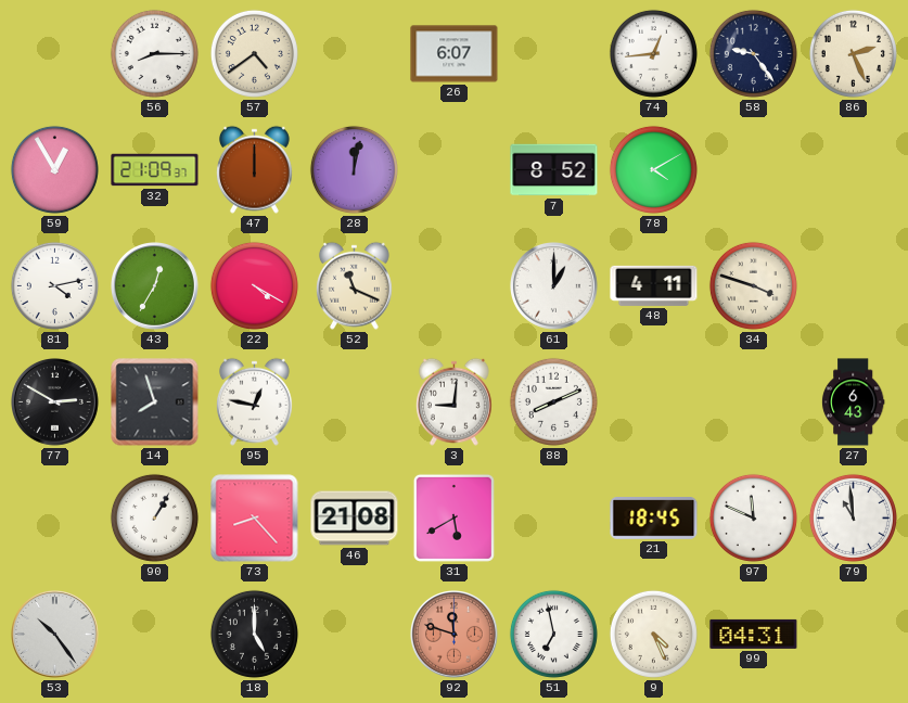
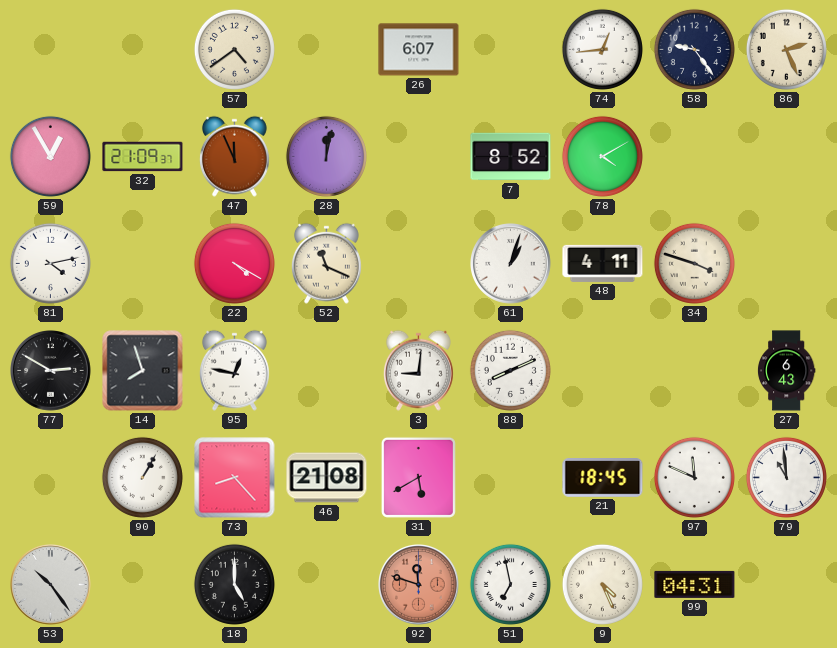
56: 8:15 -> none
47: 12:00 -> 11:56
43: 12:35 -> none
61: 1:00 -> 1:03
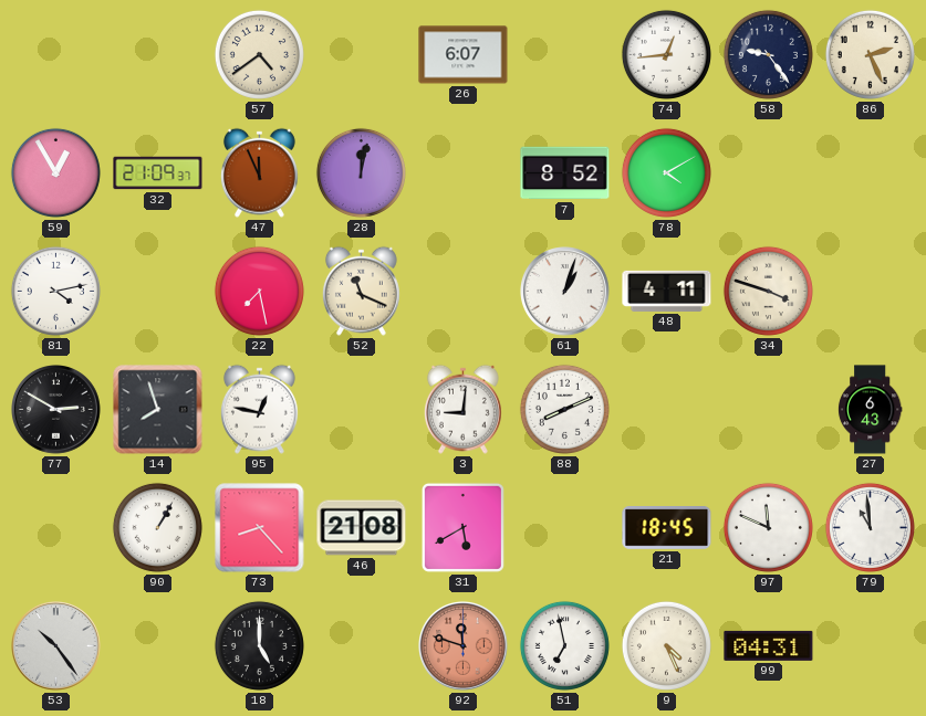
22: 4:20 -> 7:28
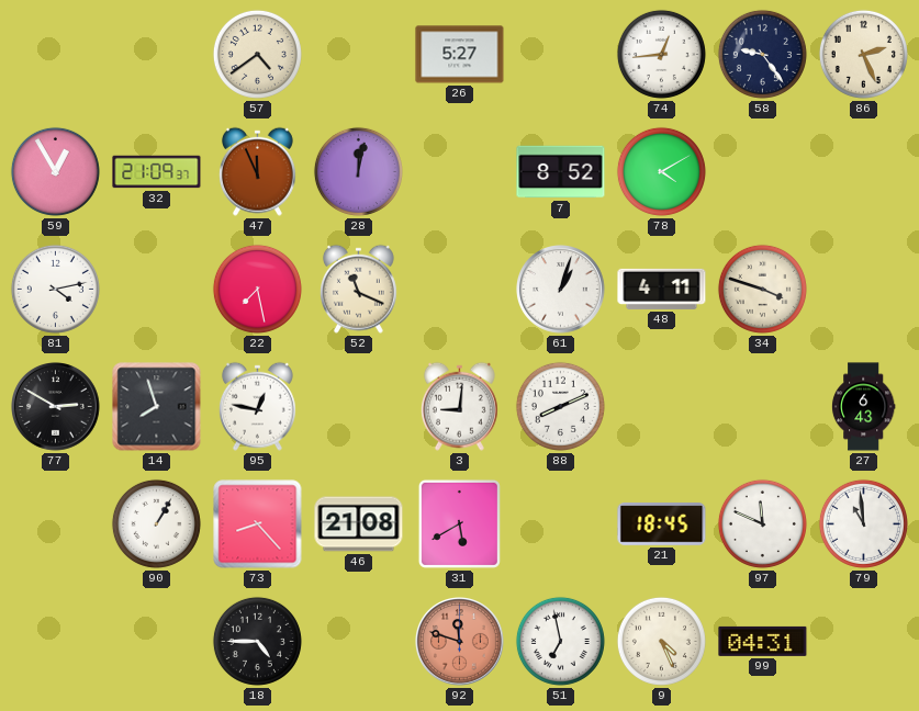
26: 6:07 -> 5:27
53: 10:24 -> none
18: 5:00 -> 4:45
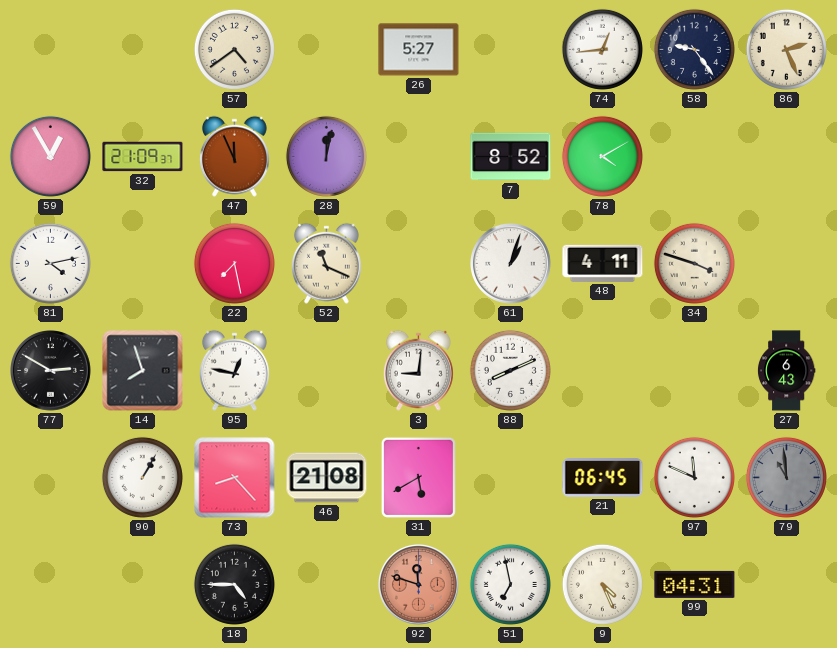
21: 18:45 -> 06:45
79 dial: white -> grey
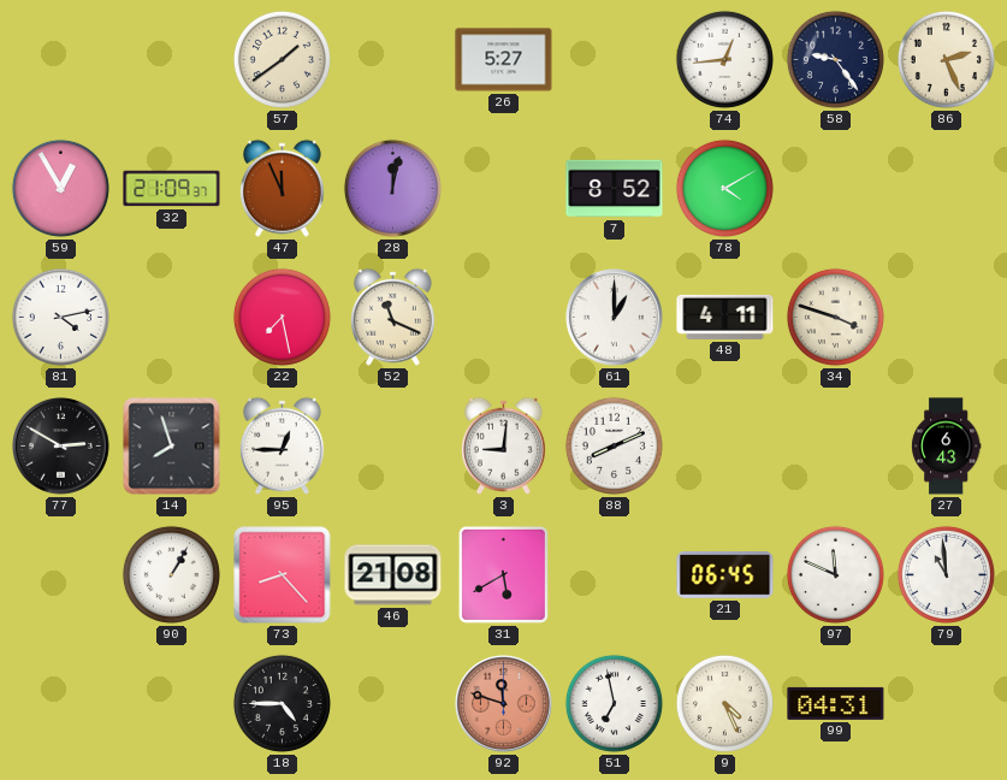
57: 4:39 -> 1:39
61: 1:03 -> 1:00
95: 12:47 -> 12:45
79 dial: grey -> white
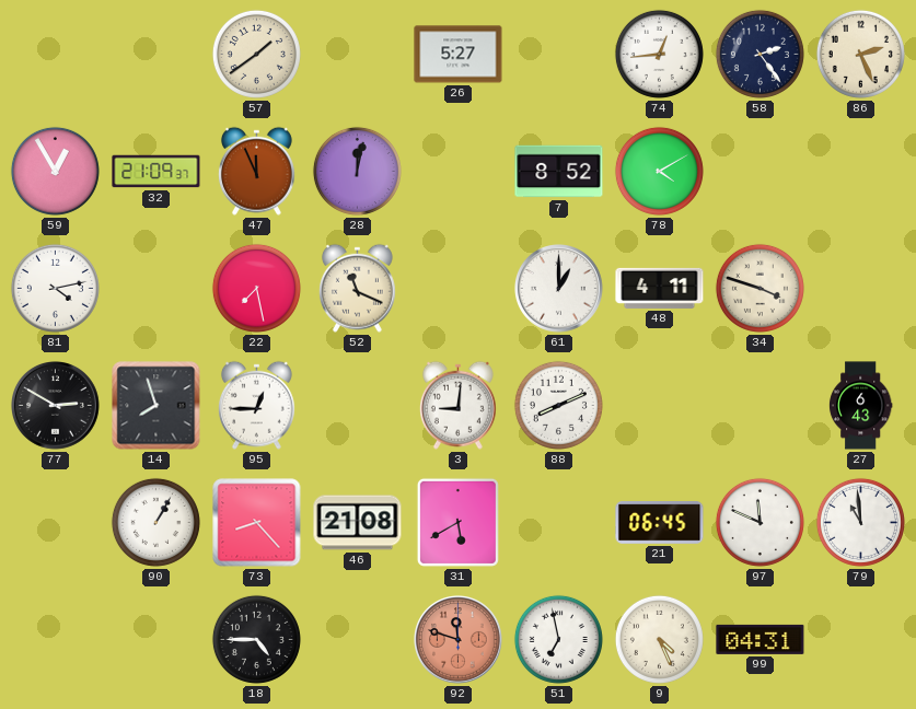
58: 9:24 -> 2:24
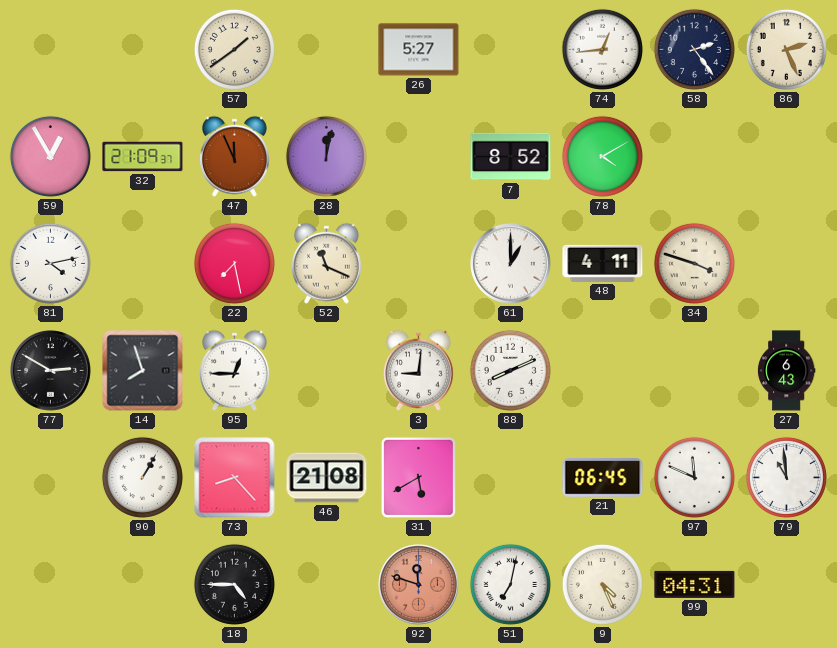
51: 6:58 -> 7:02
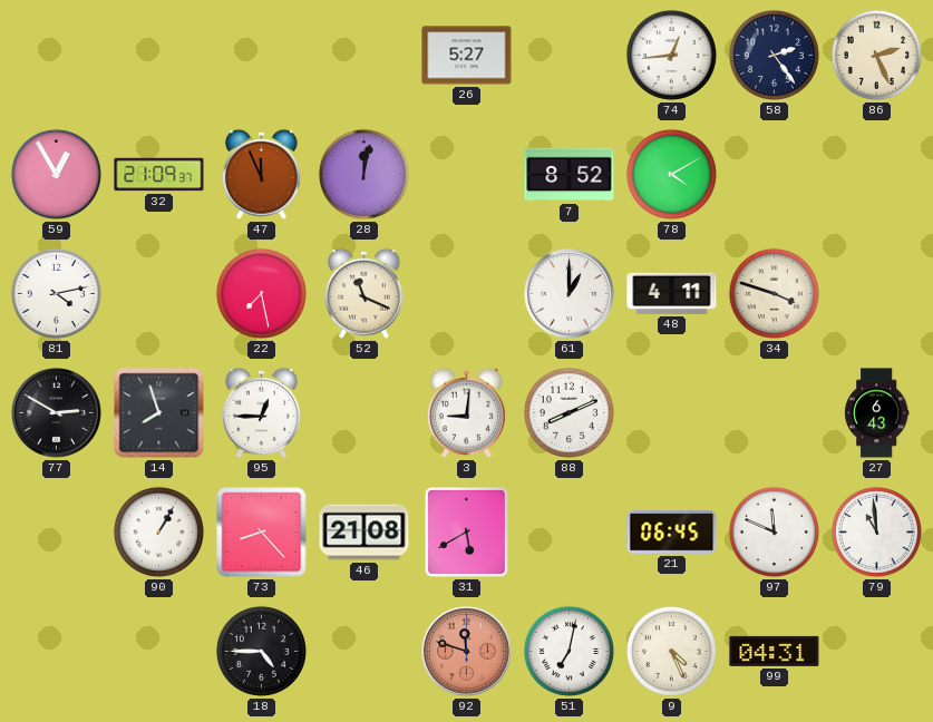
57: 1:39 -> none
